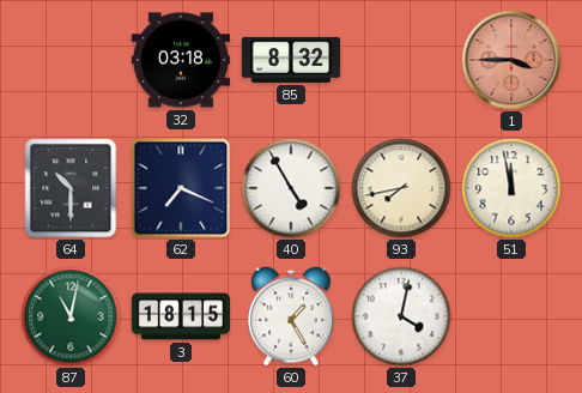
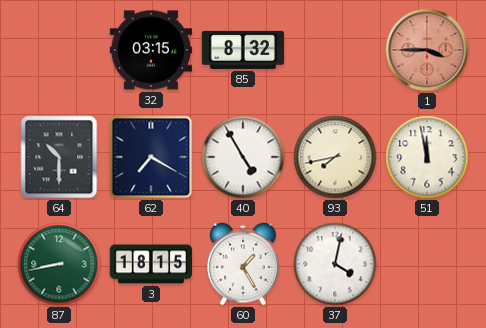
32: 03:18 -> 03:15
62: 7:19 -> 7:20
87: 11:02 -> 8:43
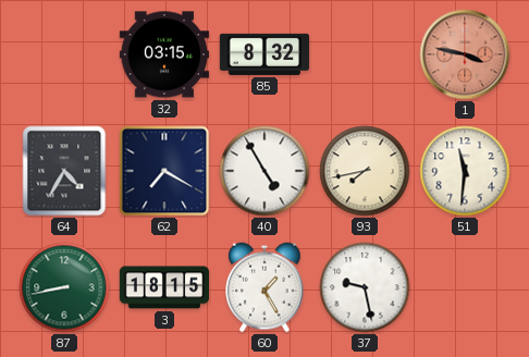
1: 3:45 -> 3:47
64: 10:30 -> 4:35
51: 11:58 -> 11:31
37: 4:02 -> 9:28
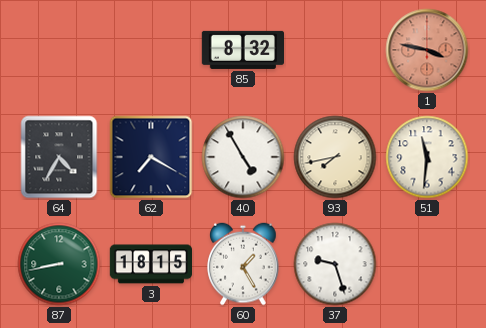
32: 03:15 -> none
37: 9:28 -> 9:27
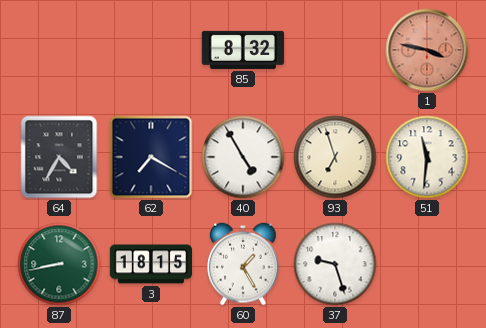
93: 7:43 -> 6:57
